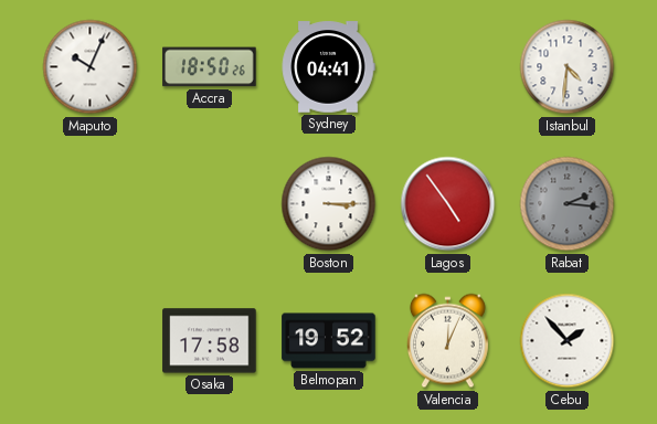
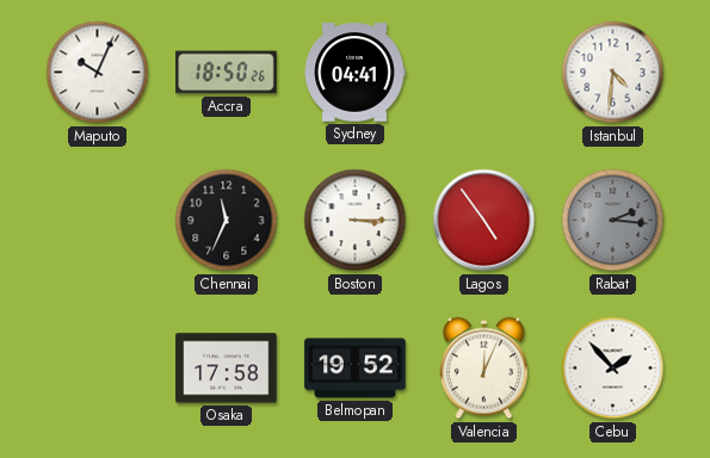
Chennai: none -> 11:34
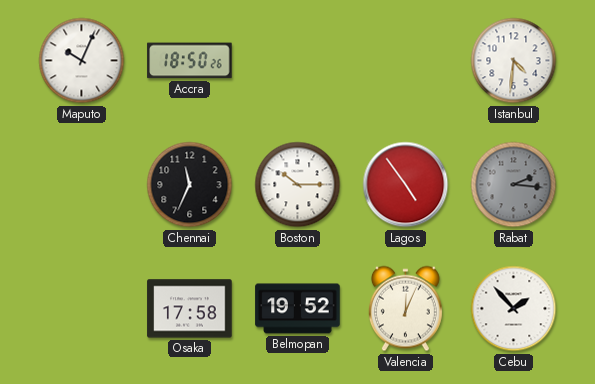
Sydney: 04:41 -> none
Boston: 3:15 -> 10:15
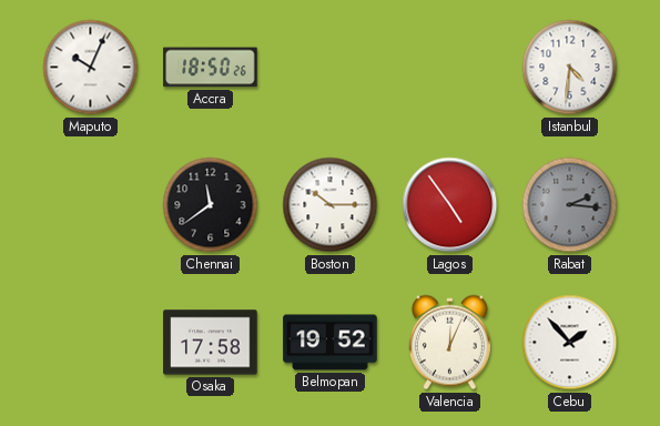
Chennai: 11:34 -> 11:39
